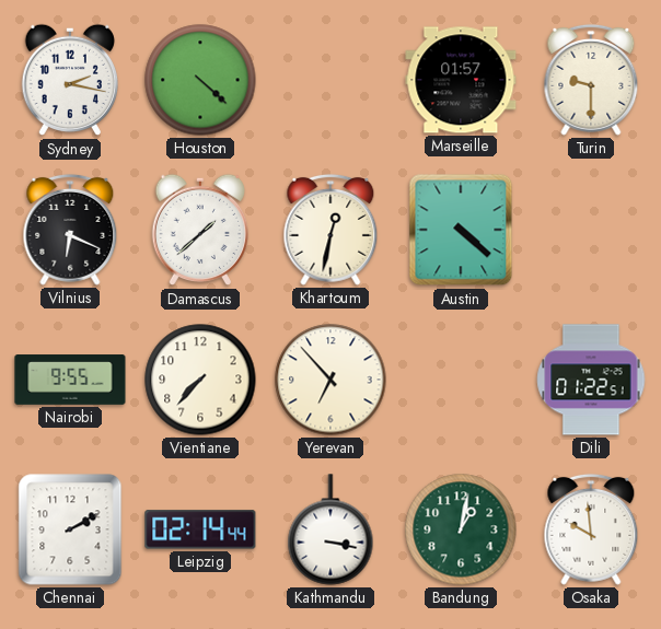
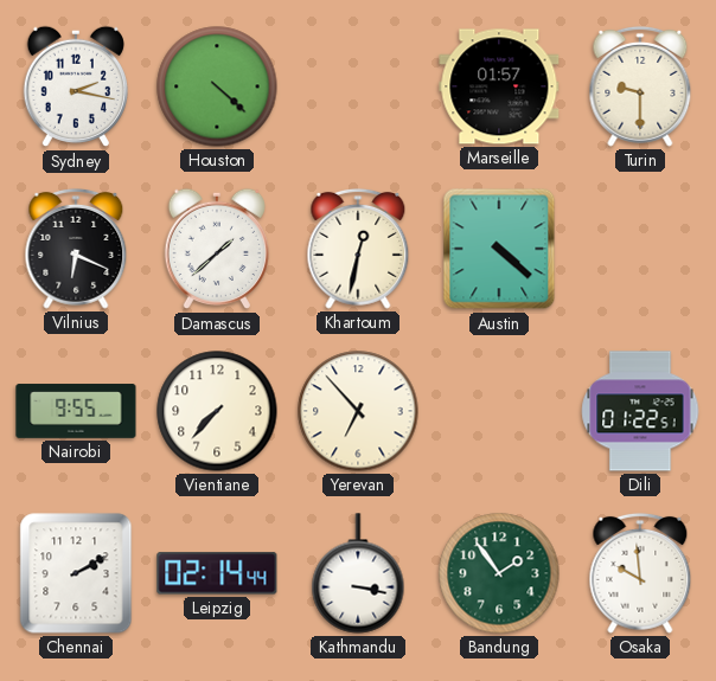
Bandung: 1:02 -> 1:54
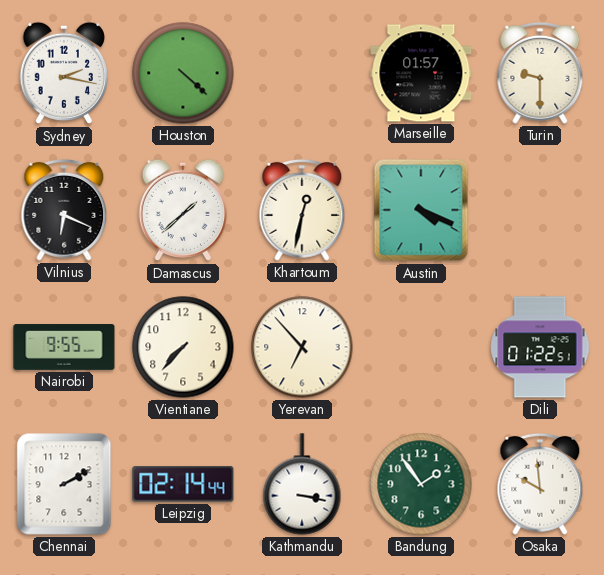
Austin: 4:22 -> 4:19
